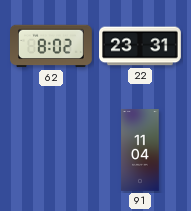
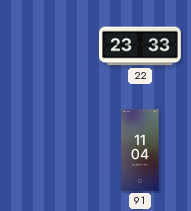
62: 8:02 -> none
22: 23:31 -> 23:33
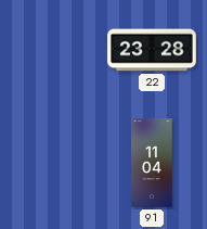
22: 23:33 -> 23:28
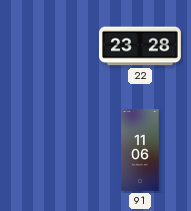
91: 11:04 -> 11:06
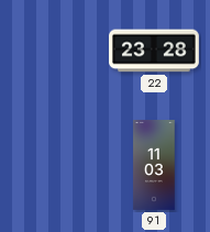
91: 11:06 -> 11:03
